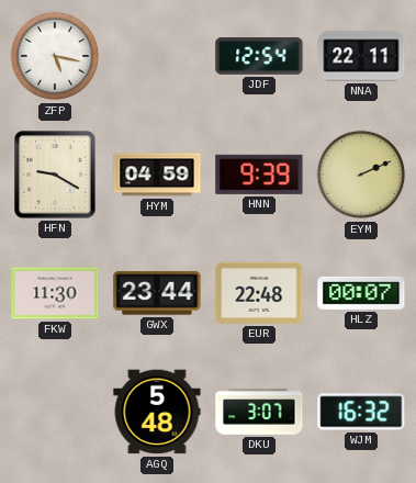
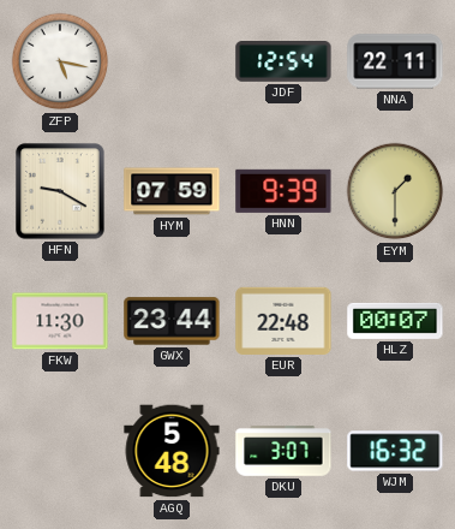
HYM: 04:59 -> 07:59
EYM: 2:11 -> 1:30
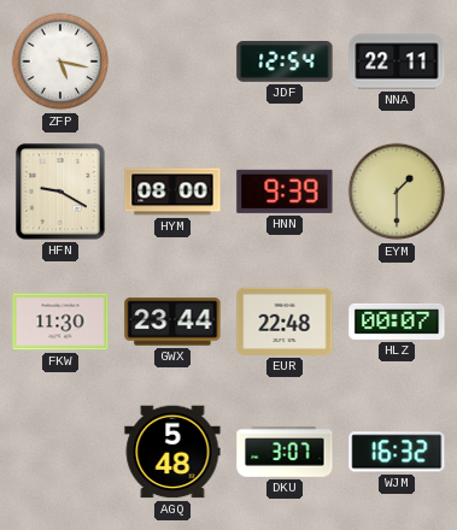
HYM: 07:59 -> 08:00
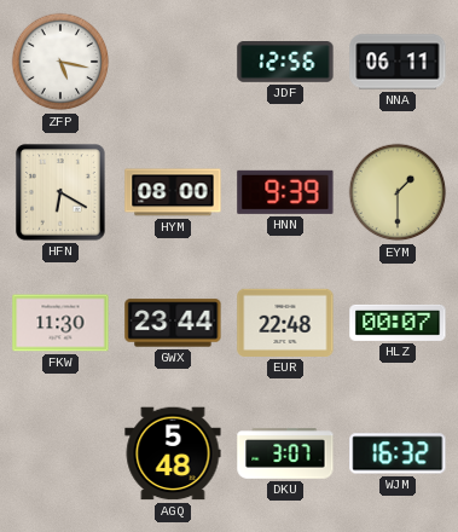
JDF: 12:54 -> 12:56
NNA: 22:11 -> 06:11
HFN: 9:20 -> 6:20
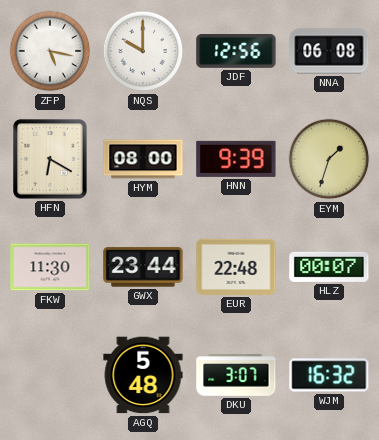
NQS: none -> 10:00
NNA: 06:11 -> 06:08
EYM: 1:30 -> 1:33
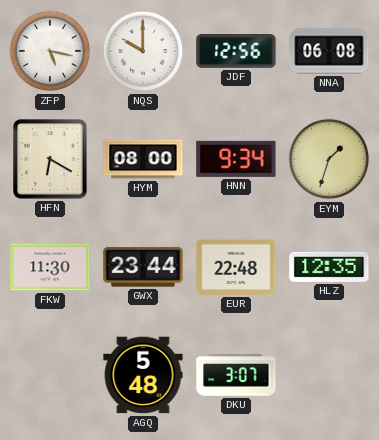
HNN: 9:39 -> 9:34
HLZ: 00:07 -> 12:35
WJM: 16:32 -> none
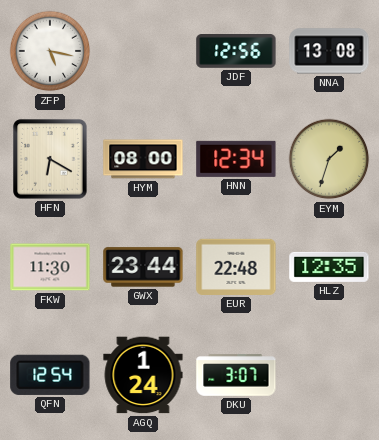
NQS: 10:00 -> none
NNA: 06:08 -> 13:08
HNN: 9:34 -> 12:34
QFN: none -> 12:54
AGQ: 5:48 -> 1:24
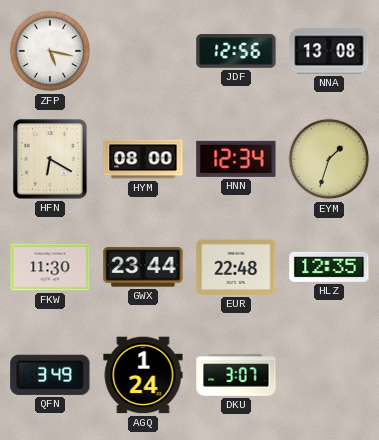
QFN: 12:54 -> 3:49
